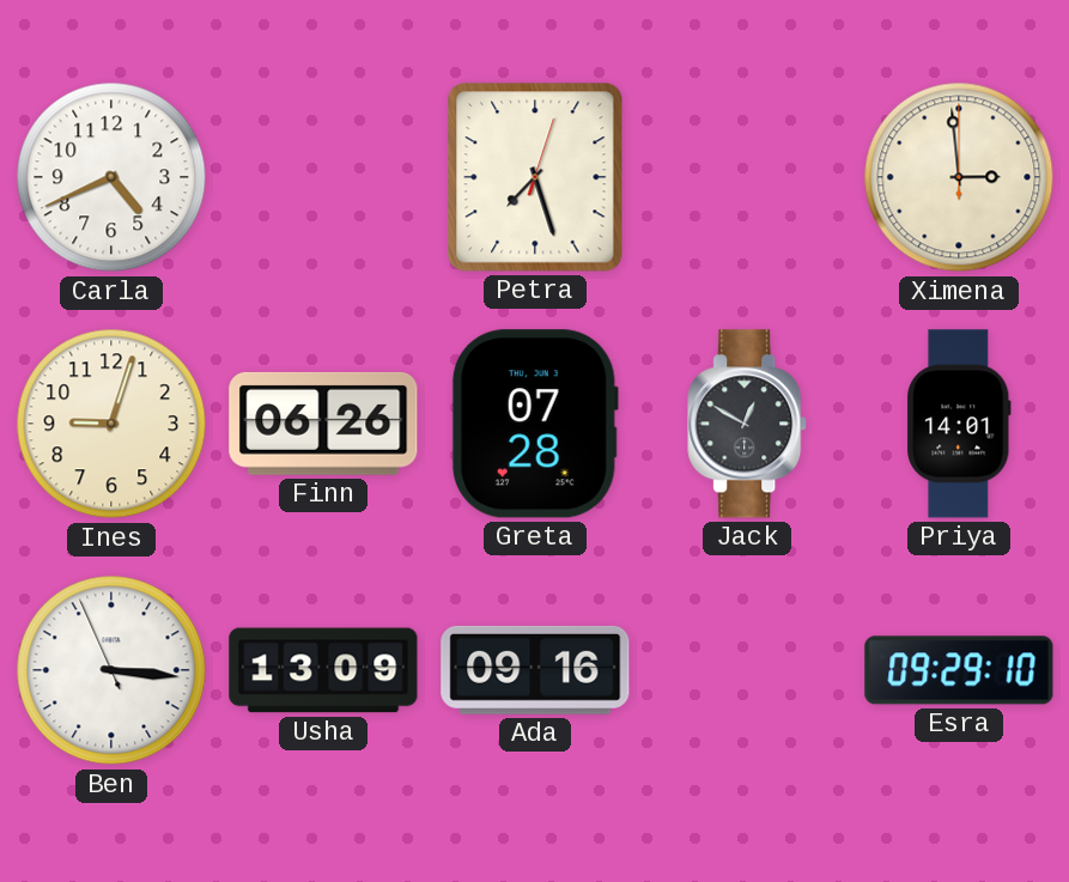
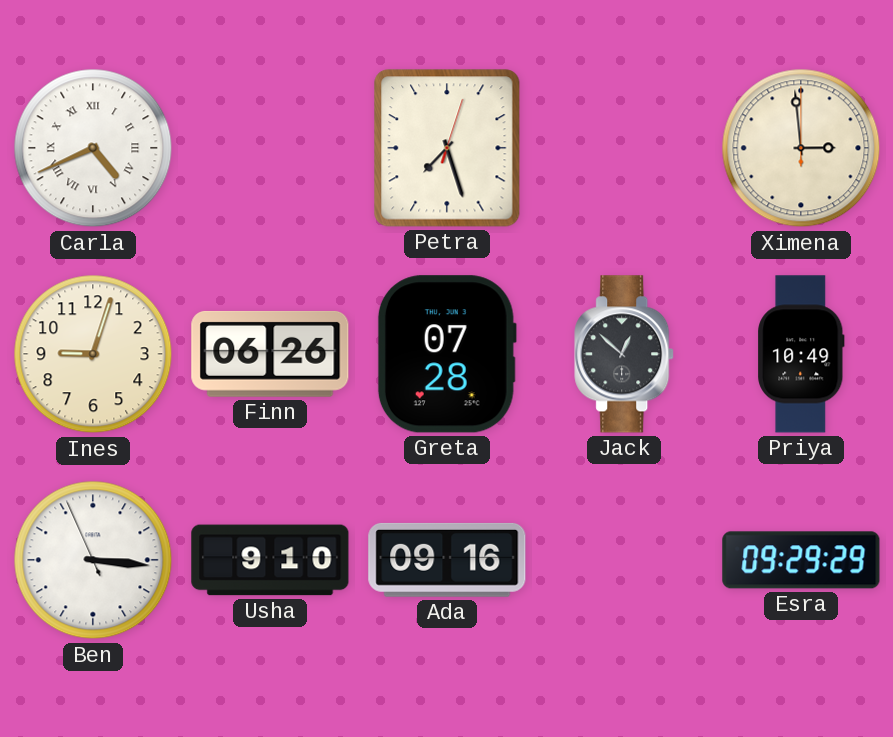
Carla numerals: Arabic -> Roman
Jack: 12:50 -> 12:52
Priya: 14:01 -> 10:49
Usha: 13:09 -> 9:10
Esra: 09:29:10 -> 09:29:29
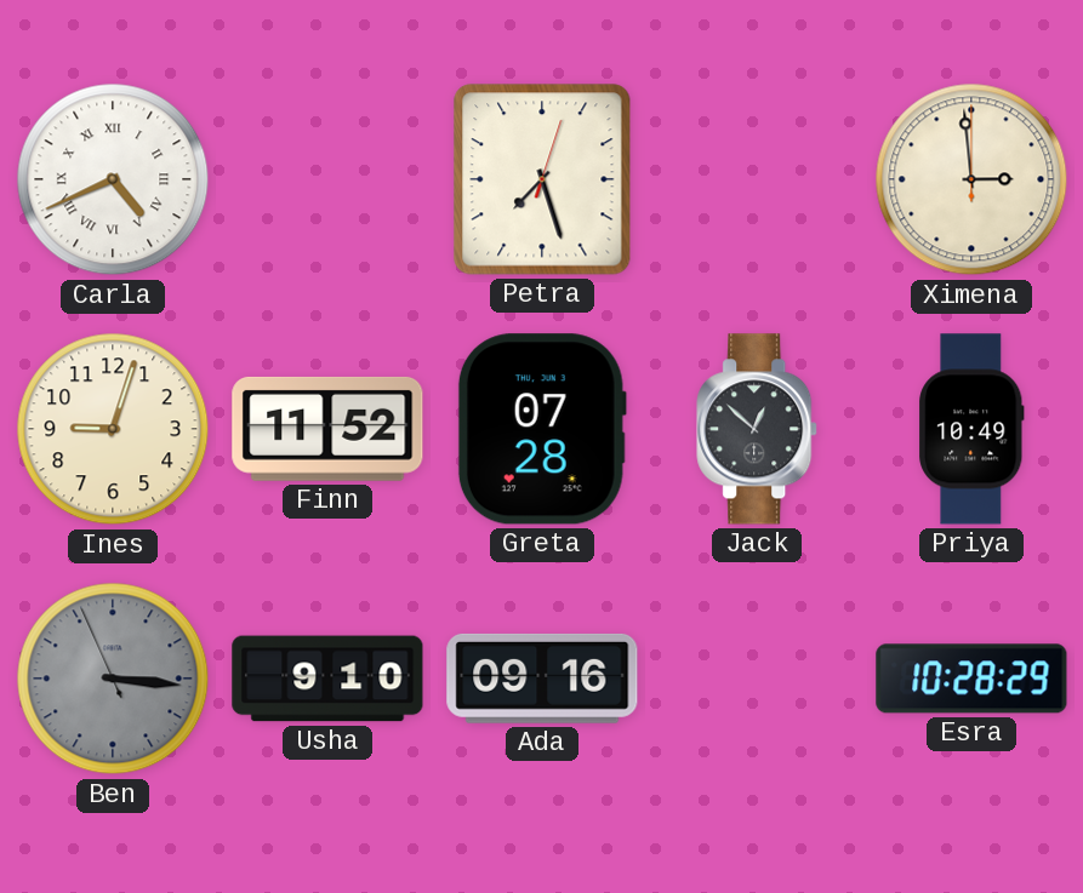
Finn: 06:26 -> 11:52
Ben dial: white -> grey
Esra: 09:29 -> 10:28
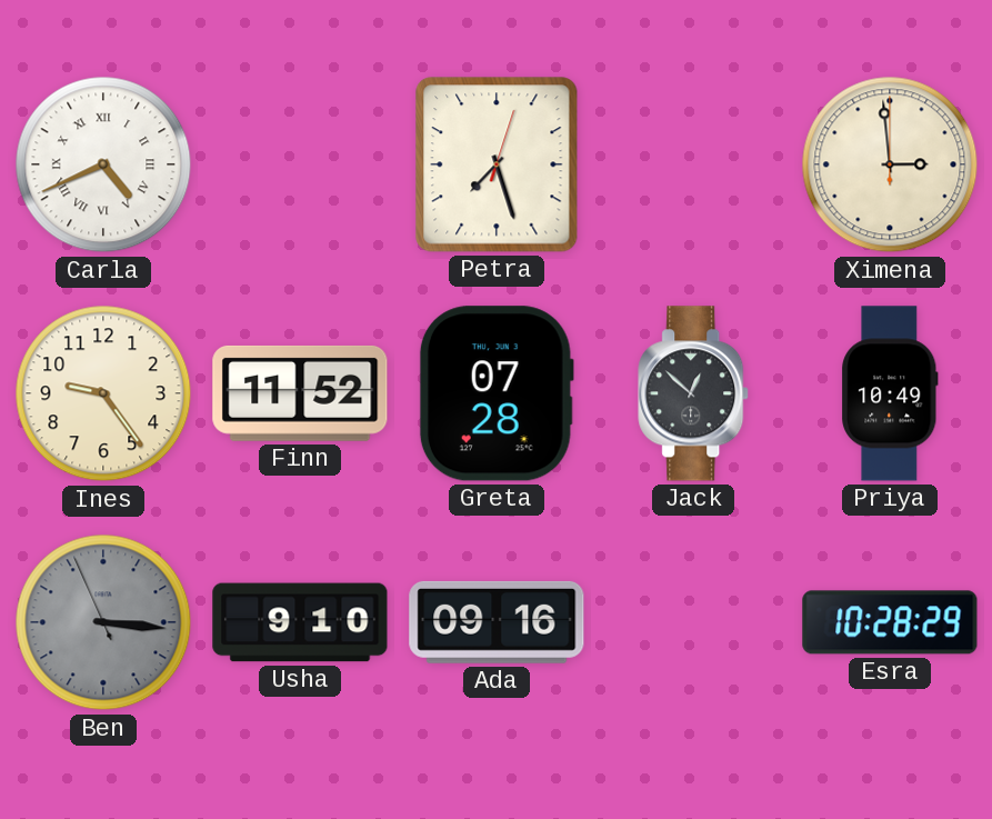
Ines: 9:03 -> 9:24
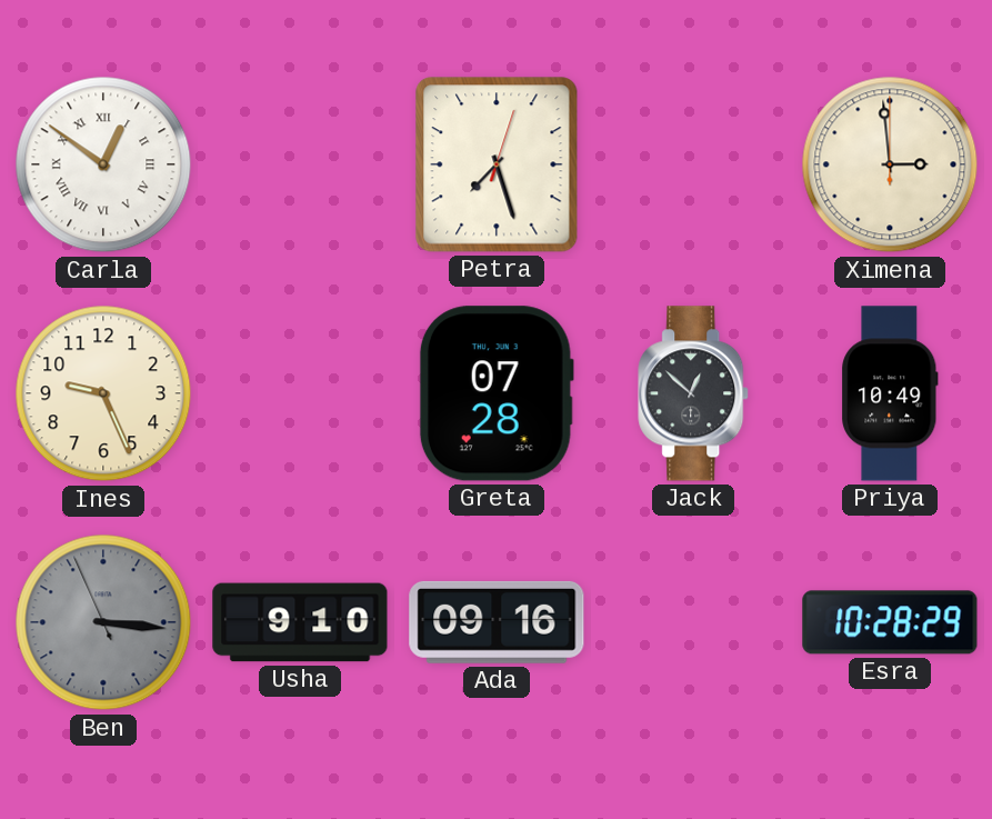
Carla: 4:41 -> 12:51
Ines: 9:24 -> 9:26
Finn: 11:52 -> none
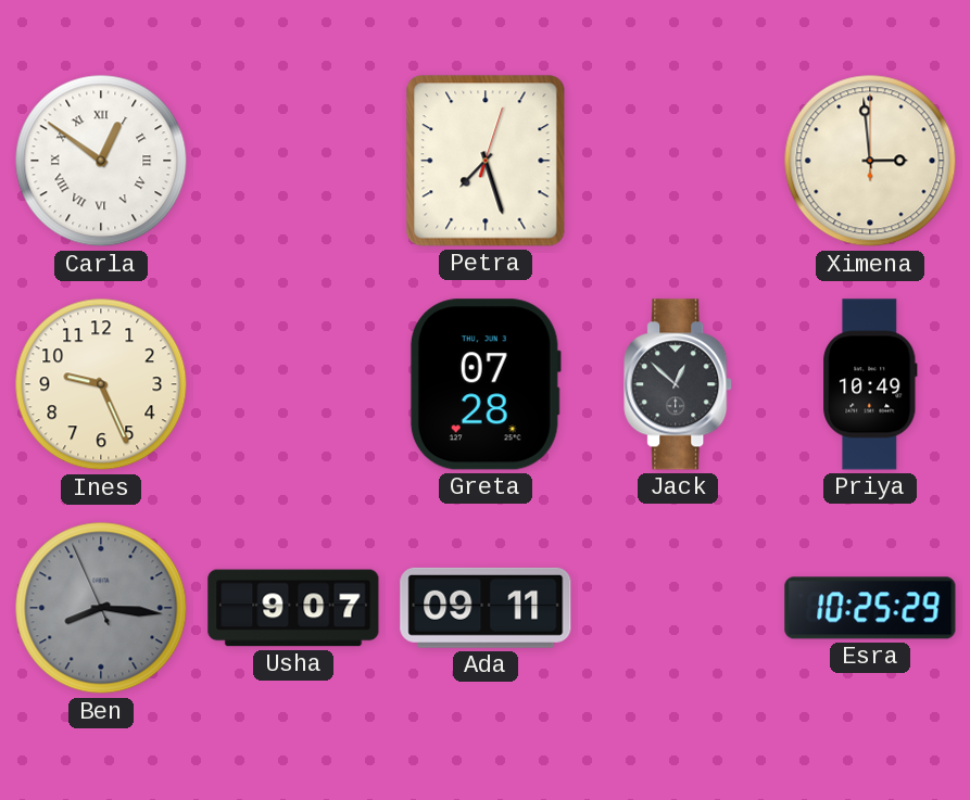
Ben: 3:15 -> 8:15
Usha: 9:10 -> 9:07
Ada: 09:16 -> 09:11
Esra: 10:28 -> 10:25
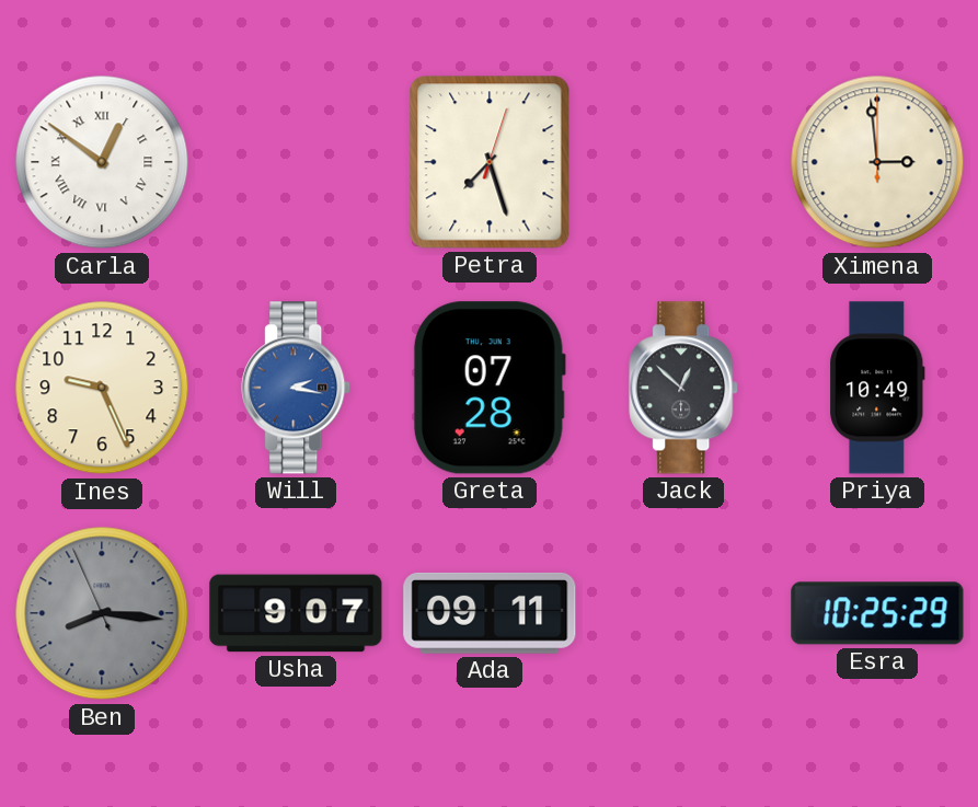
Will: none -> 2:17
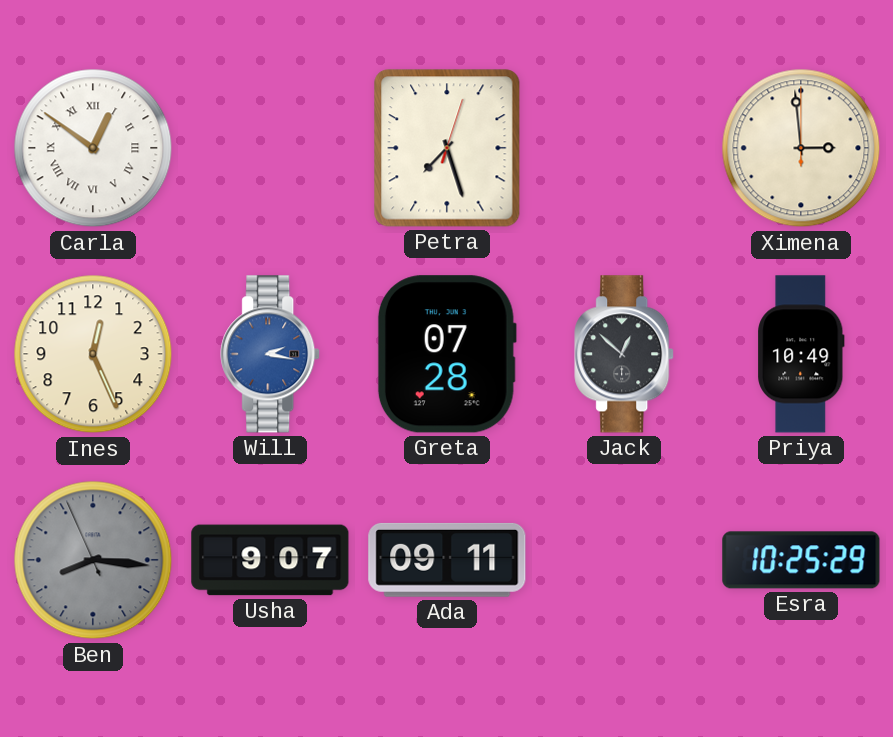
Ines: 9:26 -> 12:26
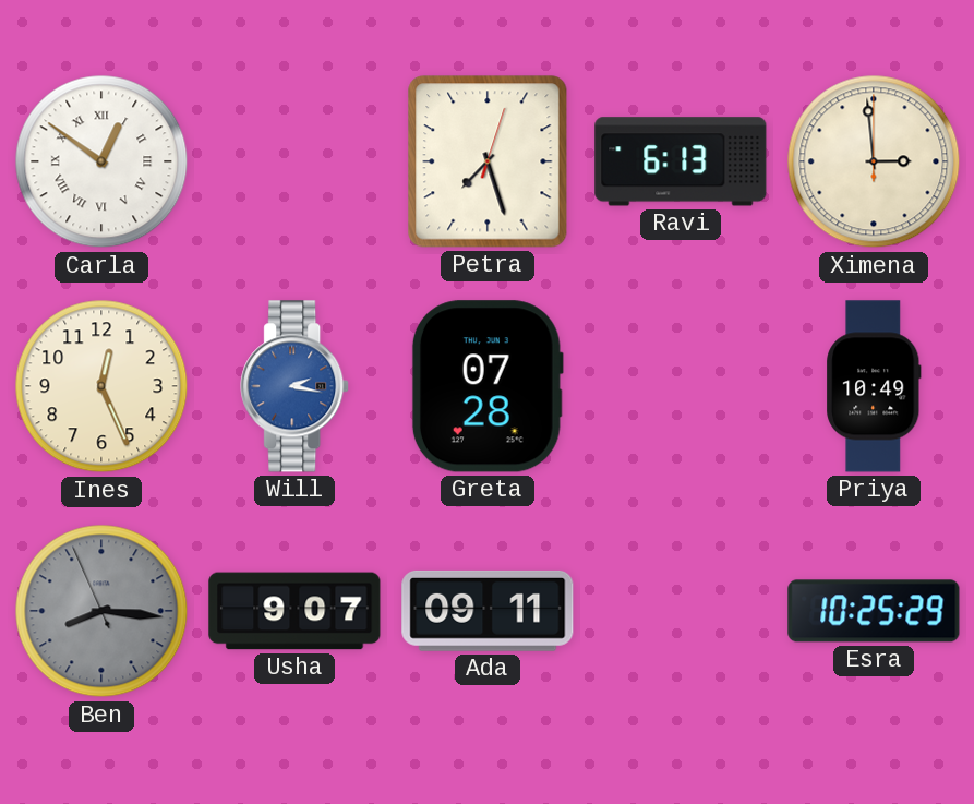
Ravi: none -> 6:13
Jack: 12:52 -> none
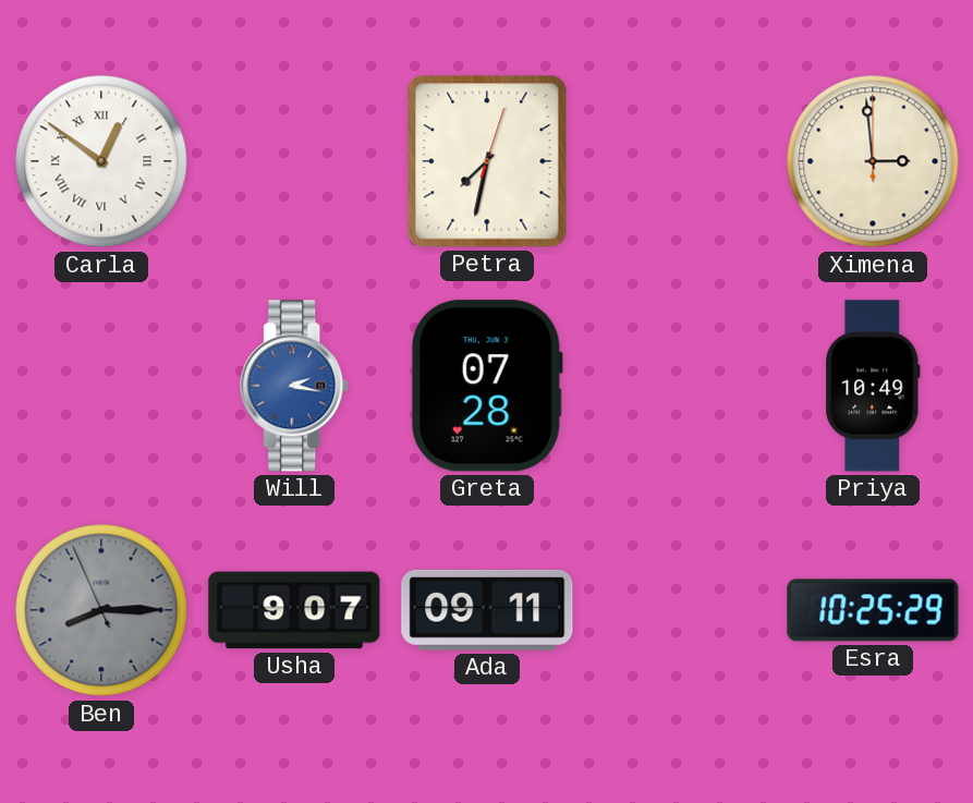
Petra: 7:27 -> 7:32
Ravi: 6:13 -> none
Ines: 12:26 -> none
Ben: 8:15 -> 8:14
